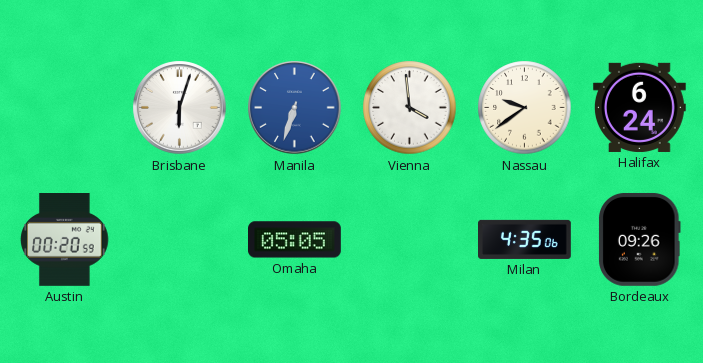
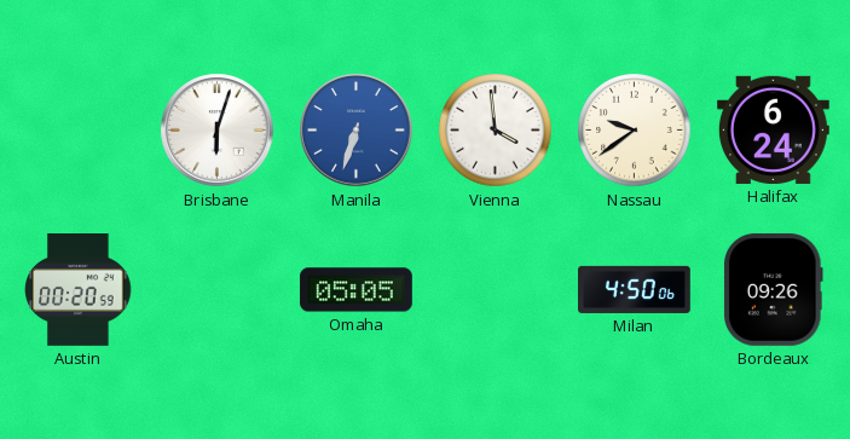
Milan: 4:35 -> 4:50
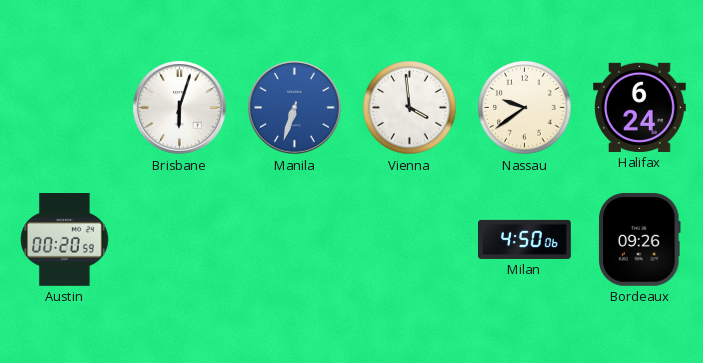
Omaha: 05:05 -> none
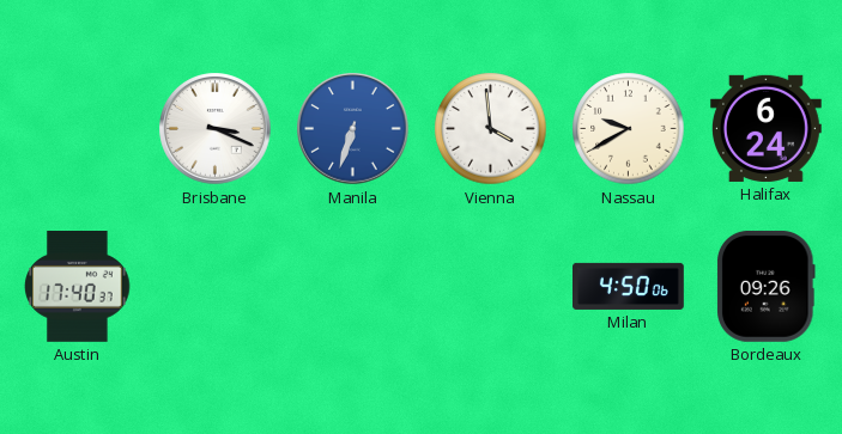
Brisbane: 6:03 -> 3:19
Nassau: 9:39 -> 9:40
Austin: 00:20 -> 17:40
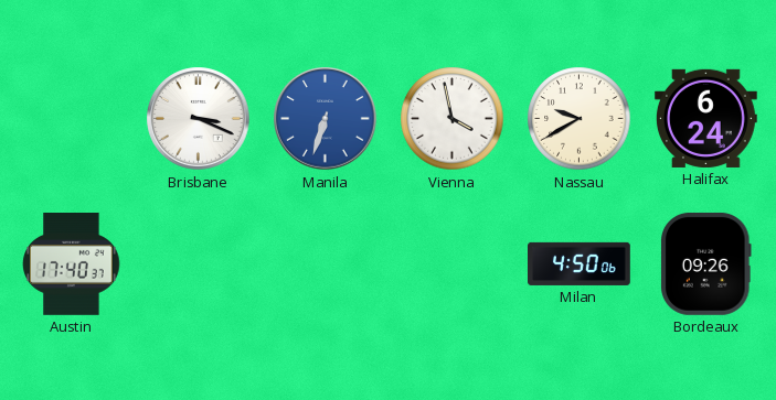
Vienna: 3:59 -> 3:58
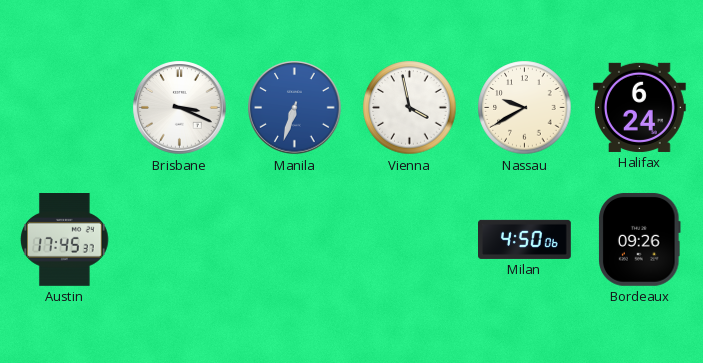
Austin: 17:40 -> 17:45
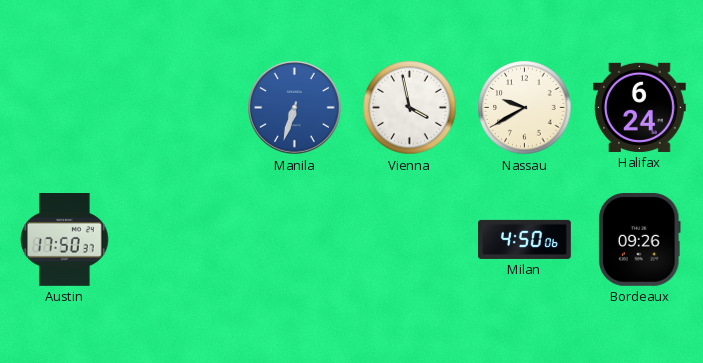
Brisbane: 3:19 -> none
Austin: 17:45 -> 17:50
